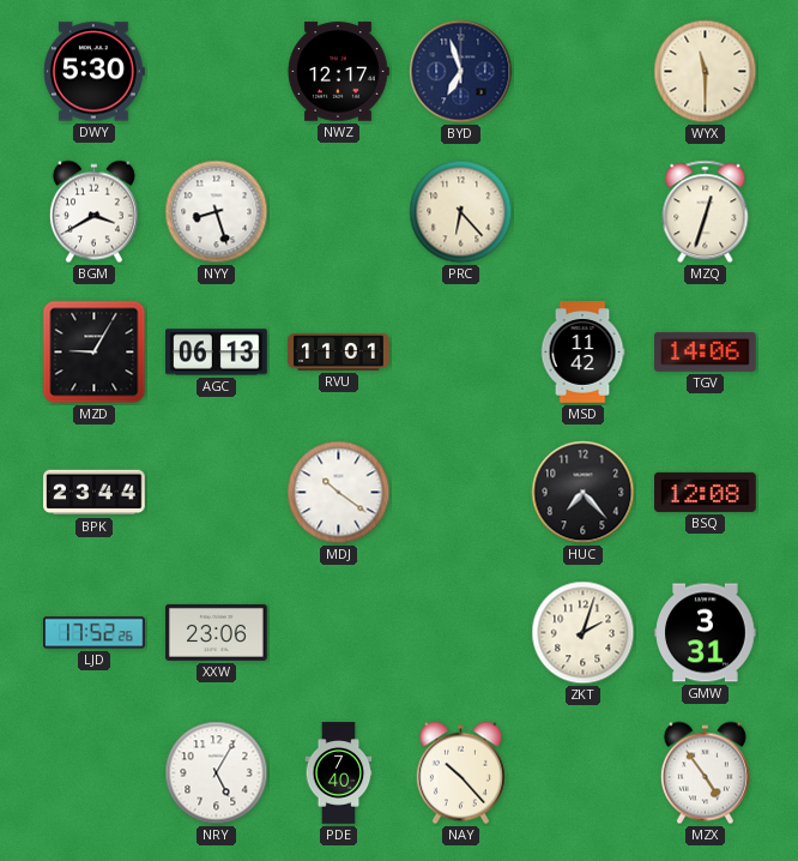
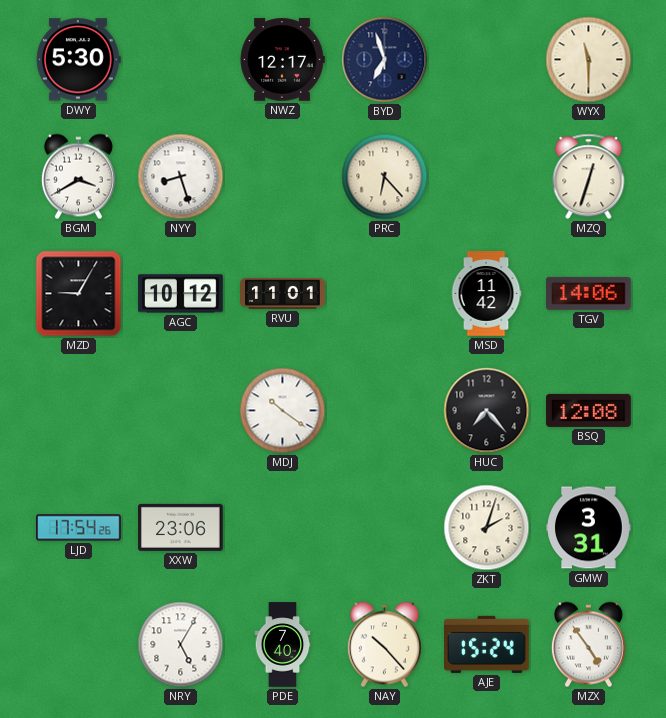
AGC: 06:13 -> 10:12
BPK: 23:44 -> none
LJD: 17:52 -> 17:54
AJE: none -> 15:24
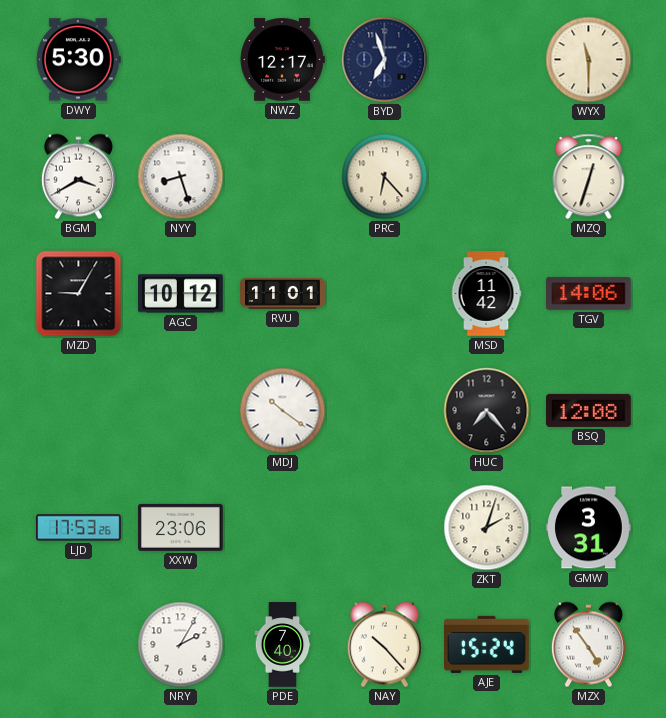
LJD: 17:54 -> 17:53
NRY: 5:05 -> 2:05
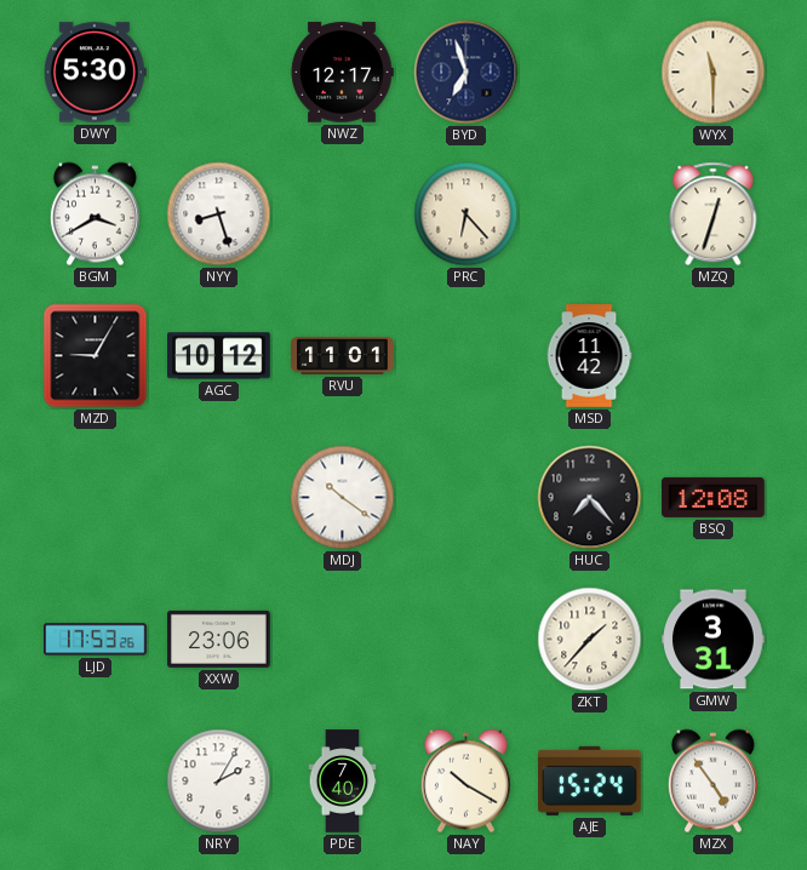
TGV: 14:06 -> none
ZKT: 2:03 -> 1:37
NAY: 10:23 -> 10:20
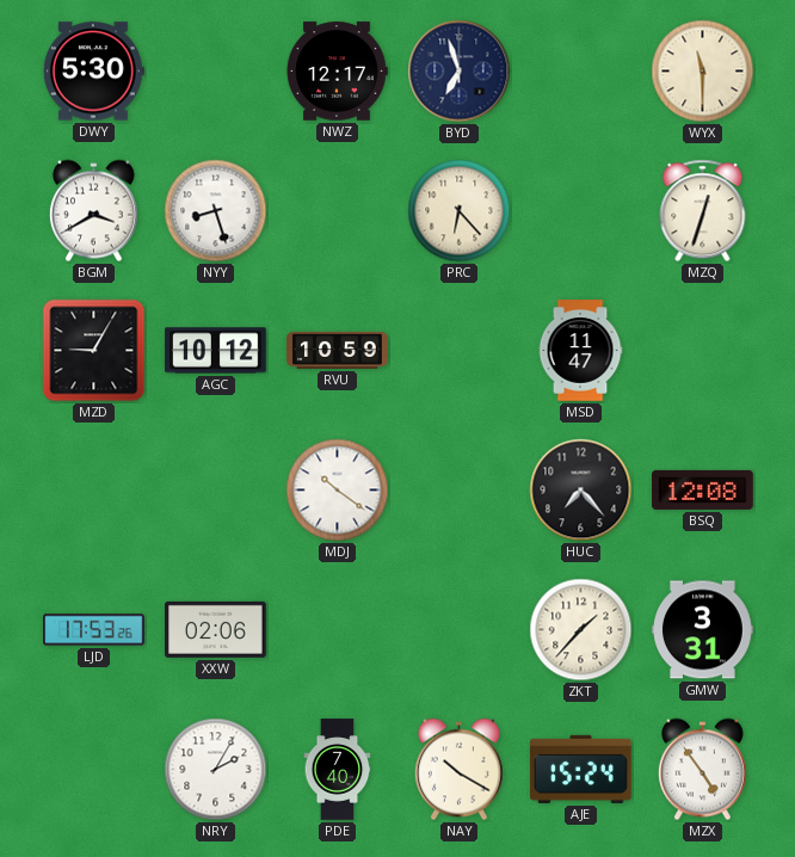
RVU: 11:01 -> 10:59
MSD: 11:42 -> 11:47
XXW: 23:06 -> 02:06
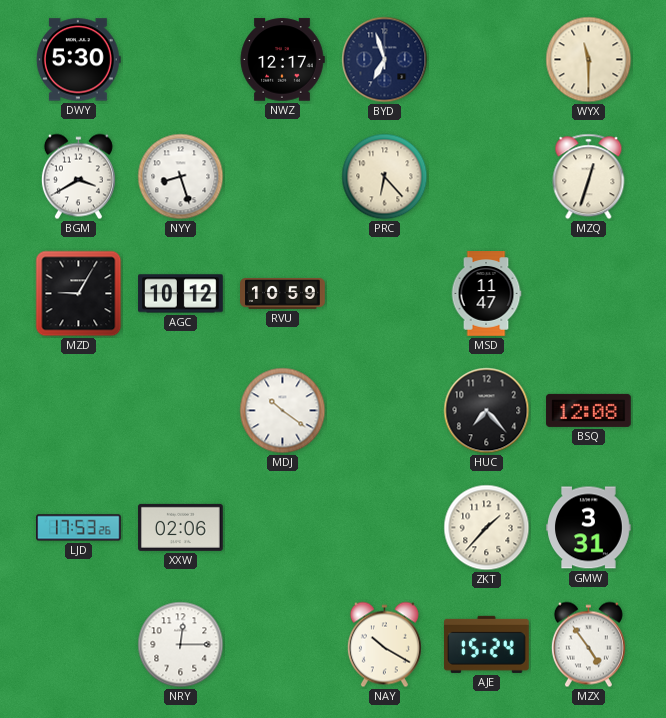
NRY: 2:05 -> 12:15
PDE: 7:40 -> none
